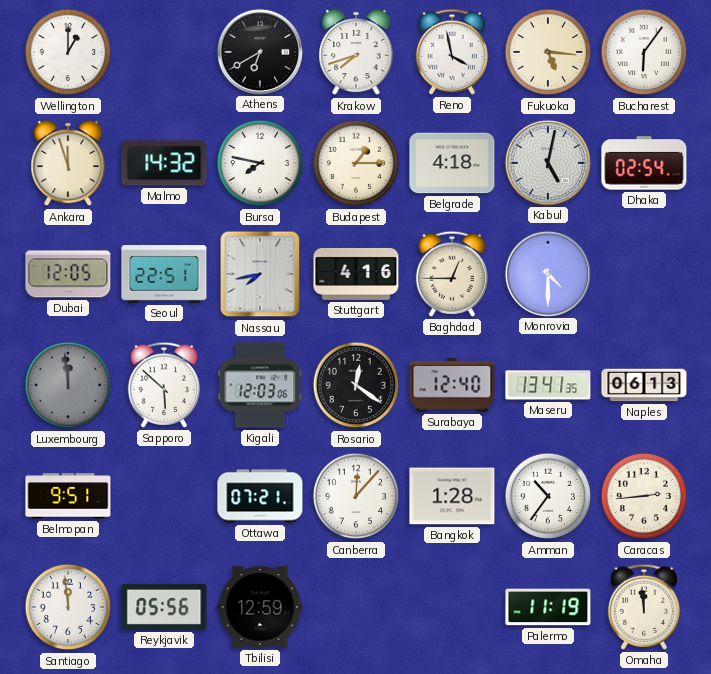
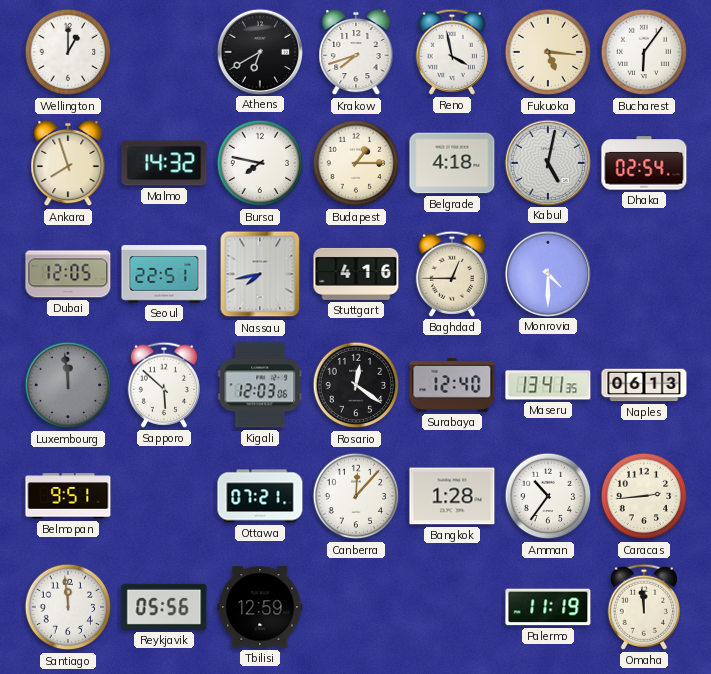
Ankara: 11:57 -> 7:57
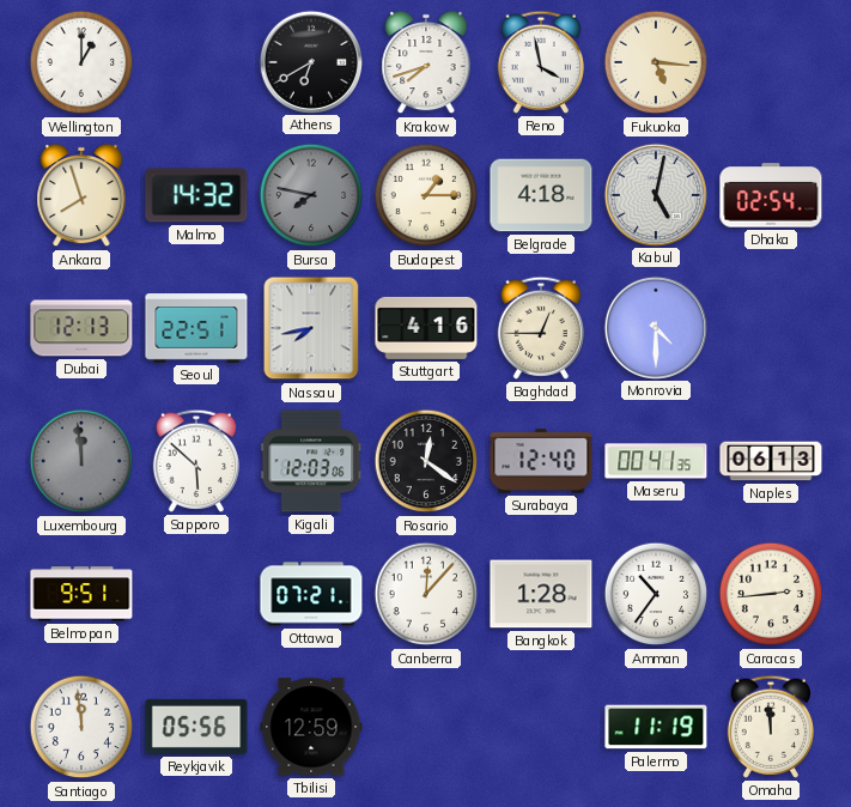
Bucharest: 6:06 -> none
Bursa dial: white -> grey
Dubai: 12:05 -> 12:13
Maseru: 13:41 -> 00:41
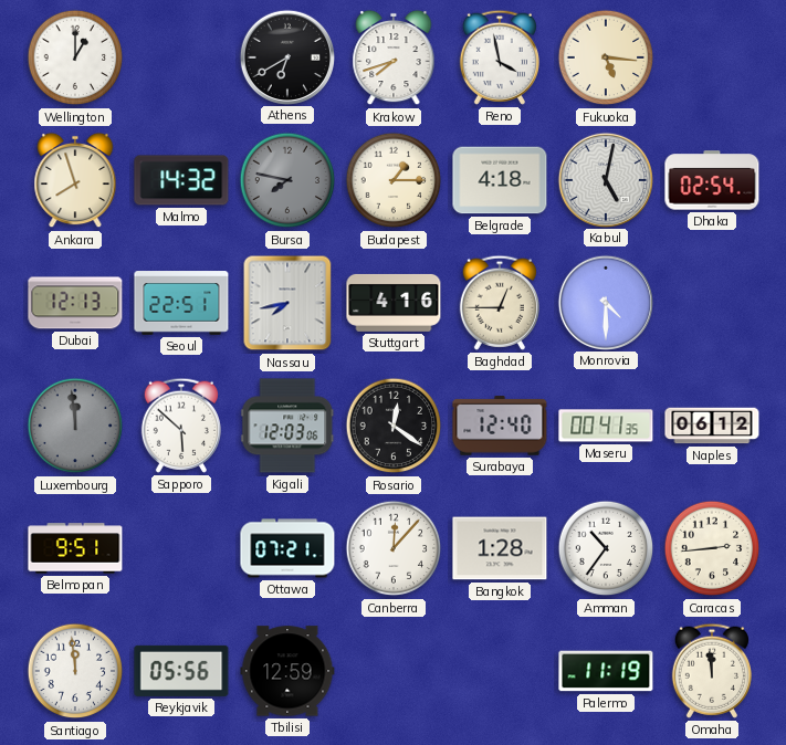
Naples: 06:13 -> 06:12
